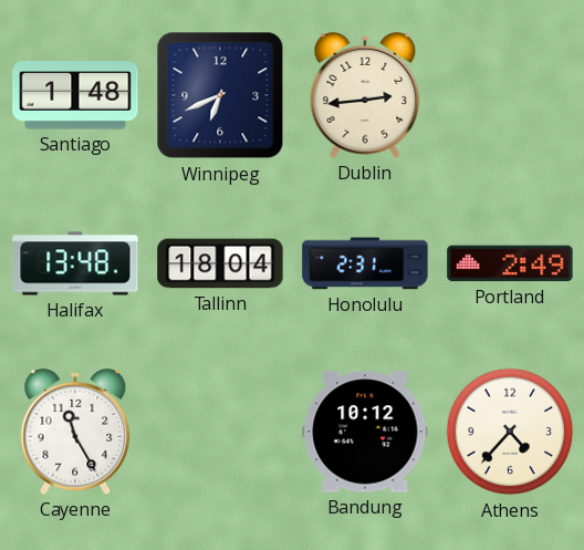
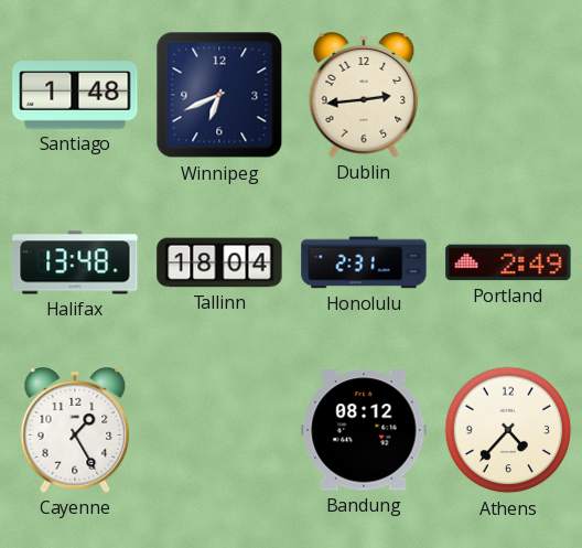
Cayenne: 11:25 -> 1:25
Bandung: 10:12 -> 08:12
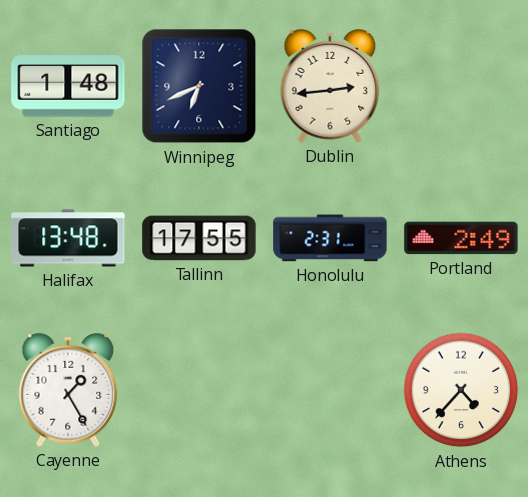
Tallinn: 18:04 -> 17:55
Bandung: 08:12 -> none
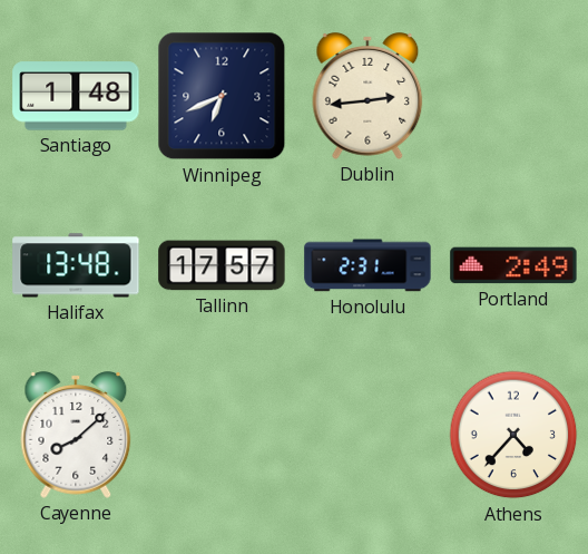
Tallinn: 17:55 -> 17:57
Cayenne: 1:25 -> 8:08
